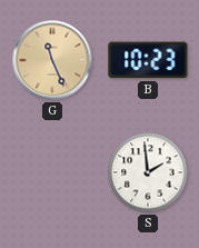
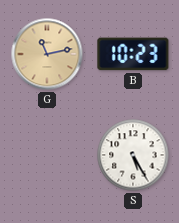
G: 11:26 -> 11:13
S: 1:59 -> 5:25
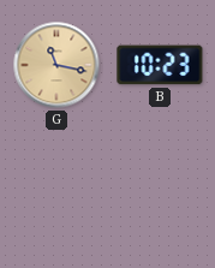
G: 11:13 -> 11:17
S: 5:25 -> none
